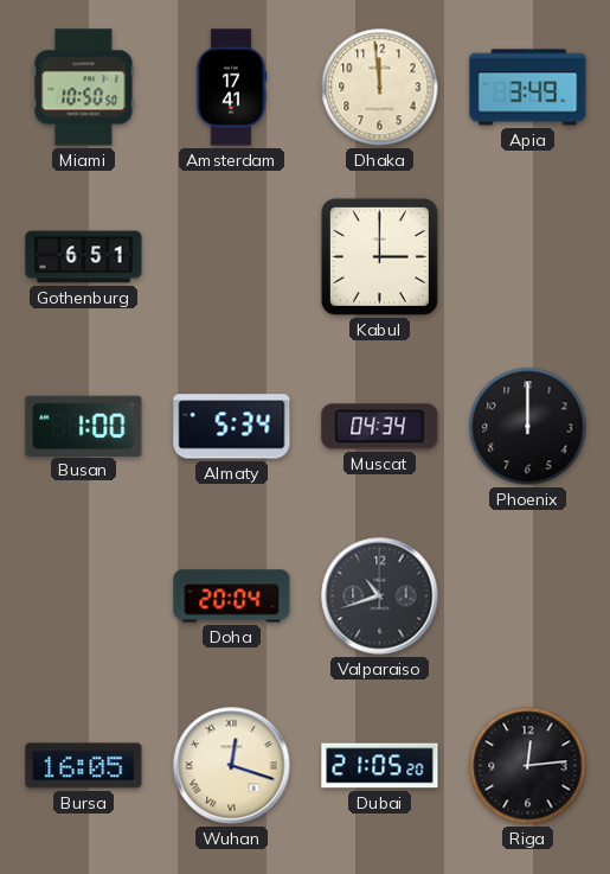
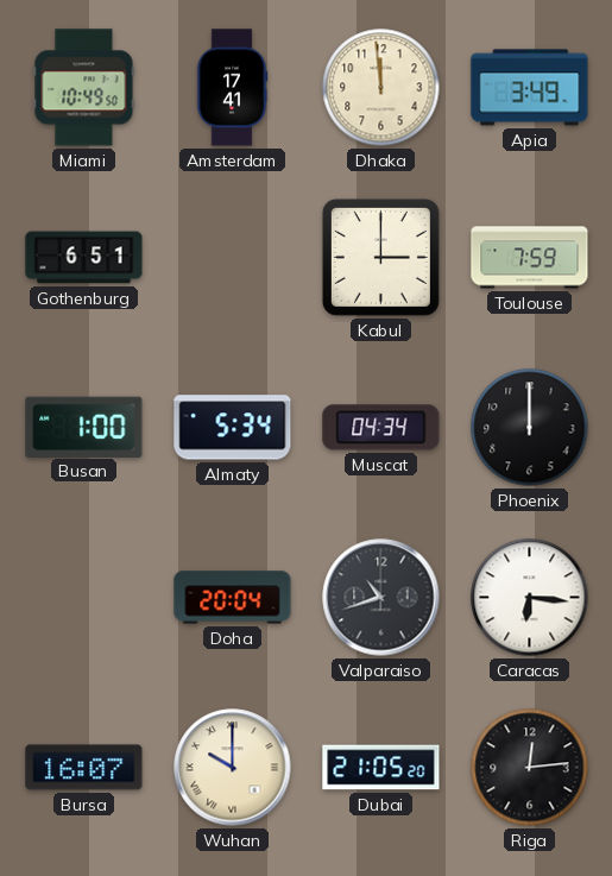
Miami: 10:50 -> 10:49
Toulouse: none -> 7:59
Caracas: none -> 6:16
Bursa: 16:05 -> 16:07
Wuhan: 12:18 -> 10:00
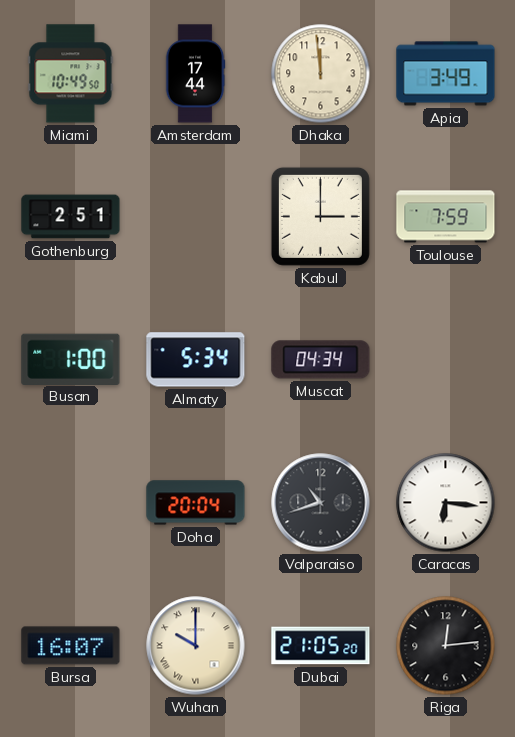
Amsterdam: 17:41 -> 17:44
Gothenburg: 6:51 -> 2:51
Phoenix: 12:00 -> none
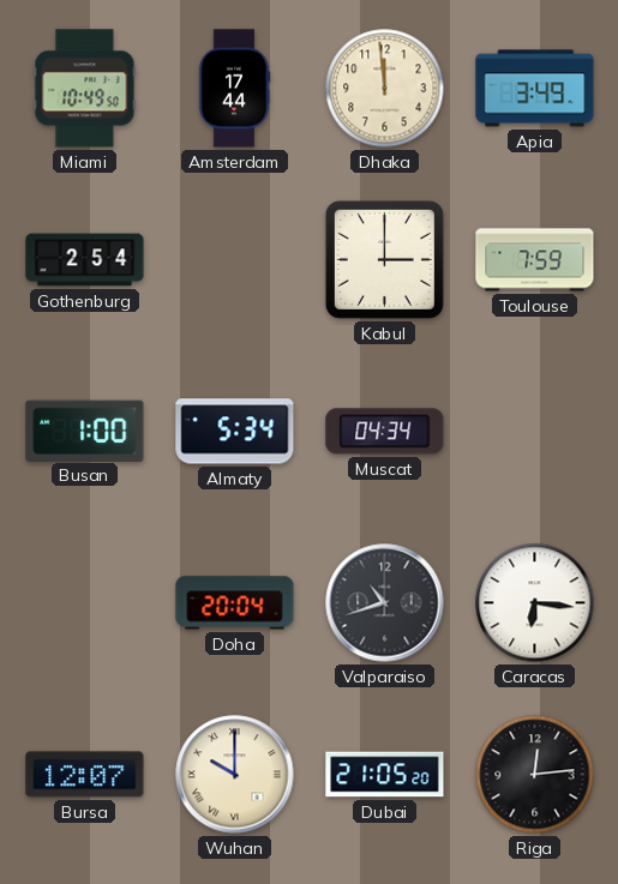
Gothenburg: 2:51 -> 2:54
Bursa: 16:07 -> 12:07
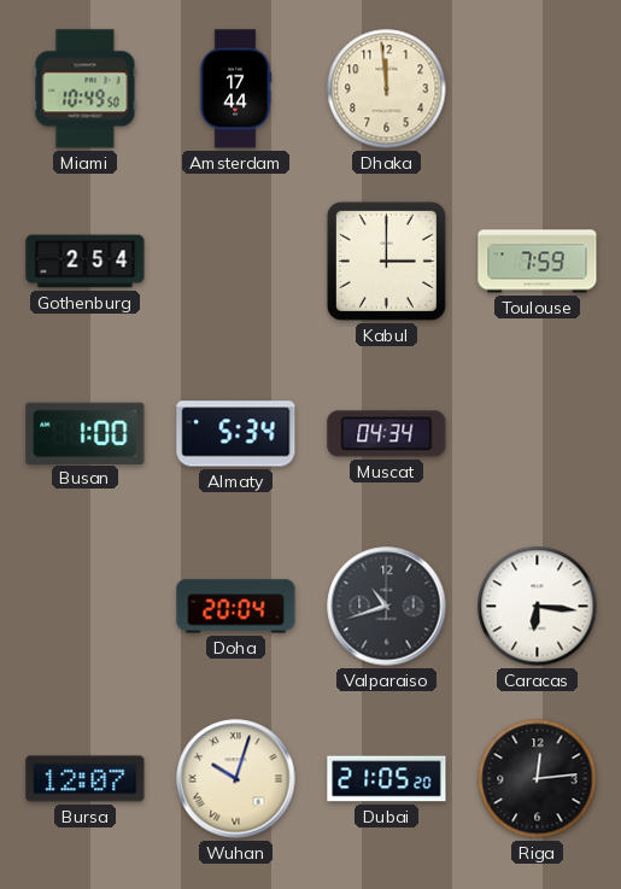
Apia: 3:49 -> none
Wuhan: 10:00 -> 10:03
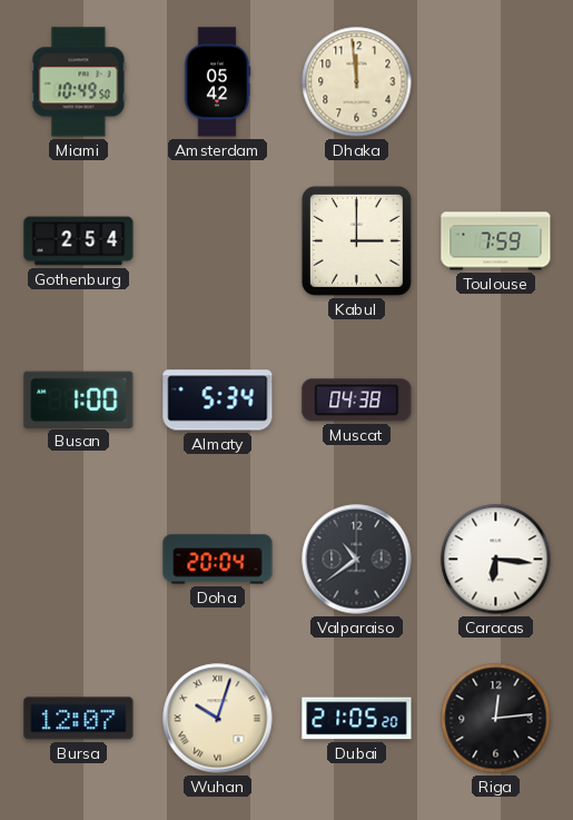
Amsterdam: 17:44 -> 05:42
Muscat: 04:34 -> 04:38
Valparaiso: 10:42 -> 10:39
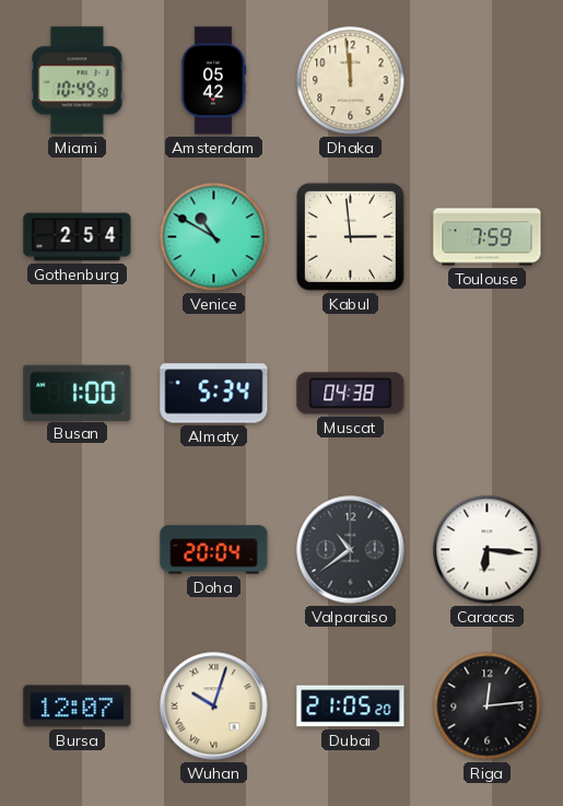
Venice: none -> 10:50
Kabul: 3:00 -> 2:59
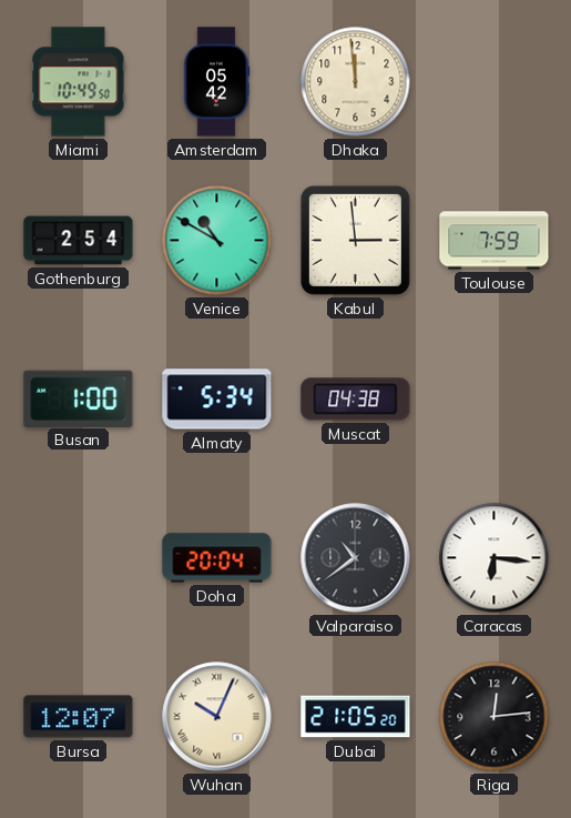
Wuhan: 10:03 -> 10:04
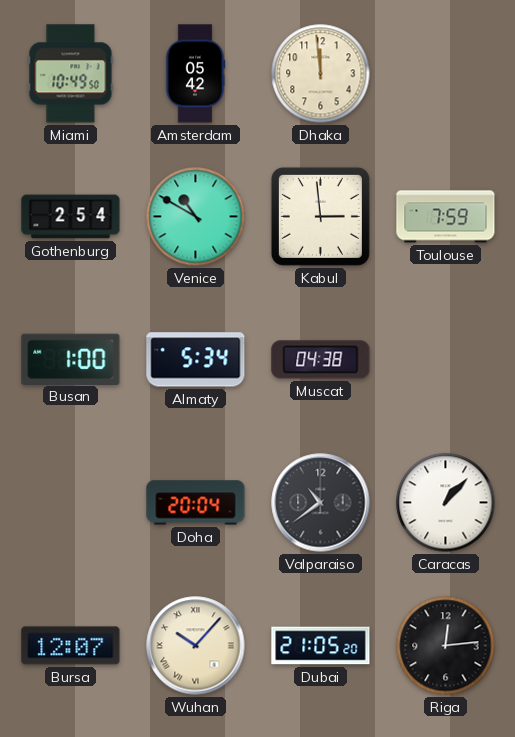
Caracas: 6:16 -> 1:07
Wuhan: 10:04 -> 10:07
